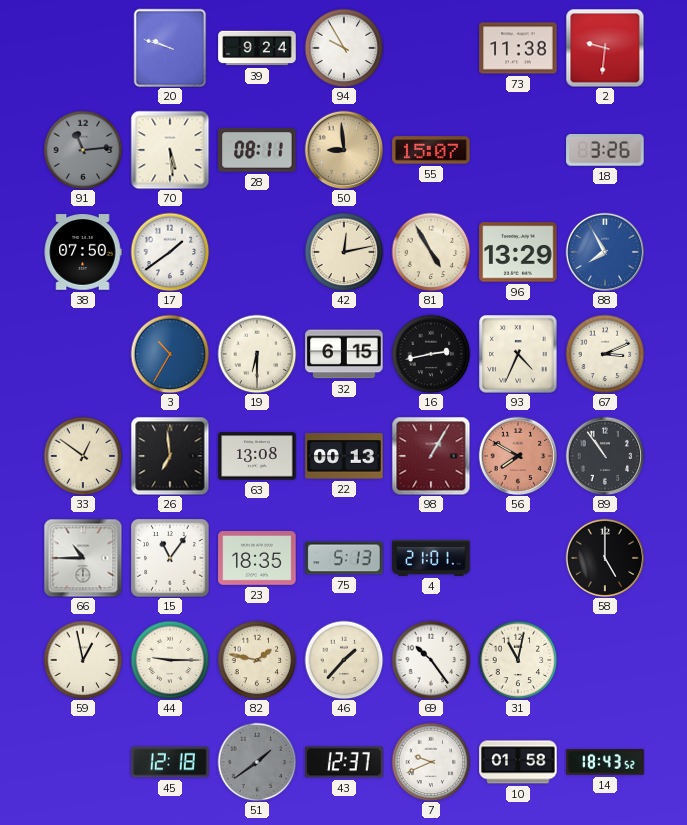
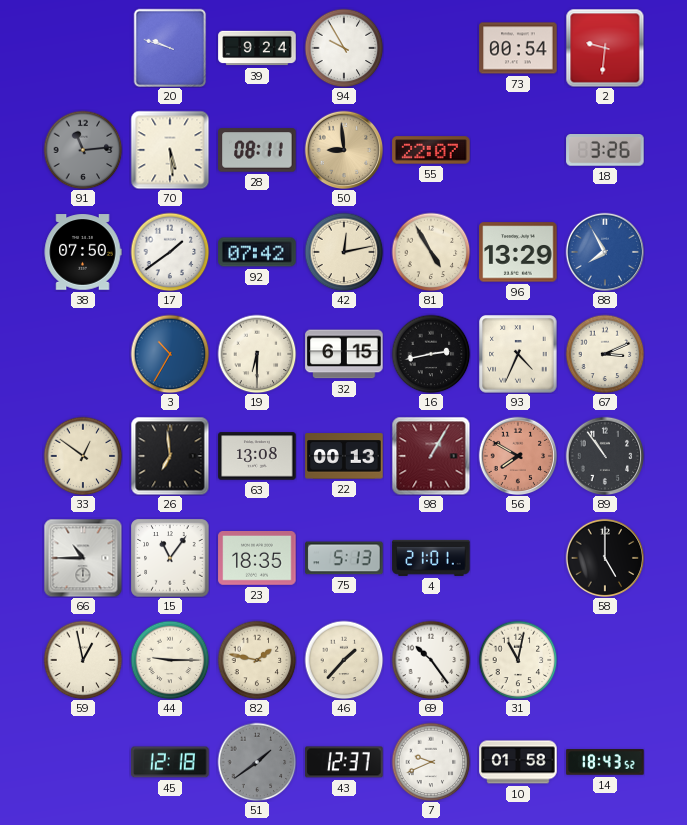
73: 11:38 -> 00:54
55: 15:07 -> 22:07
92: none -> 07:42
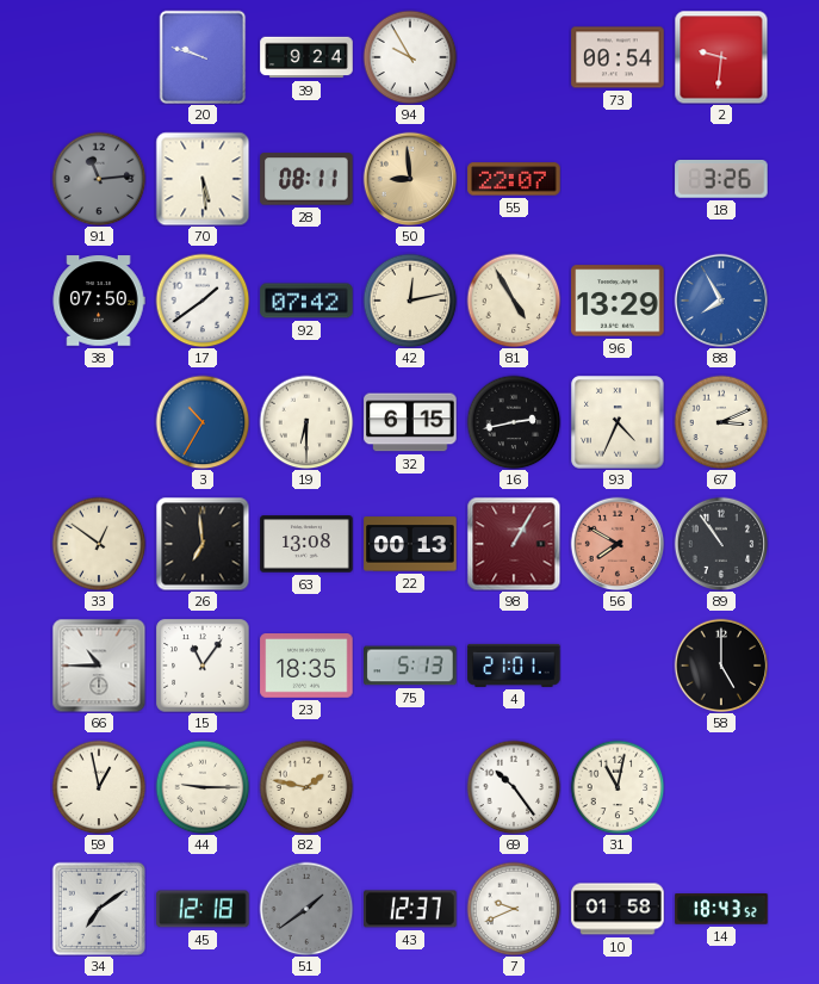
46: 1:37 -> none
34: none -> 7:09
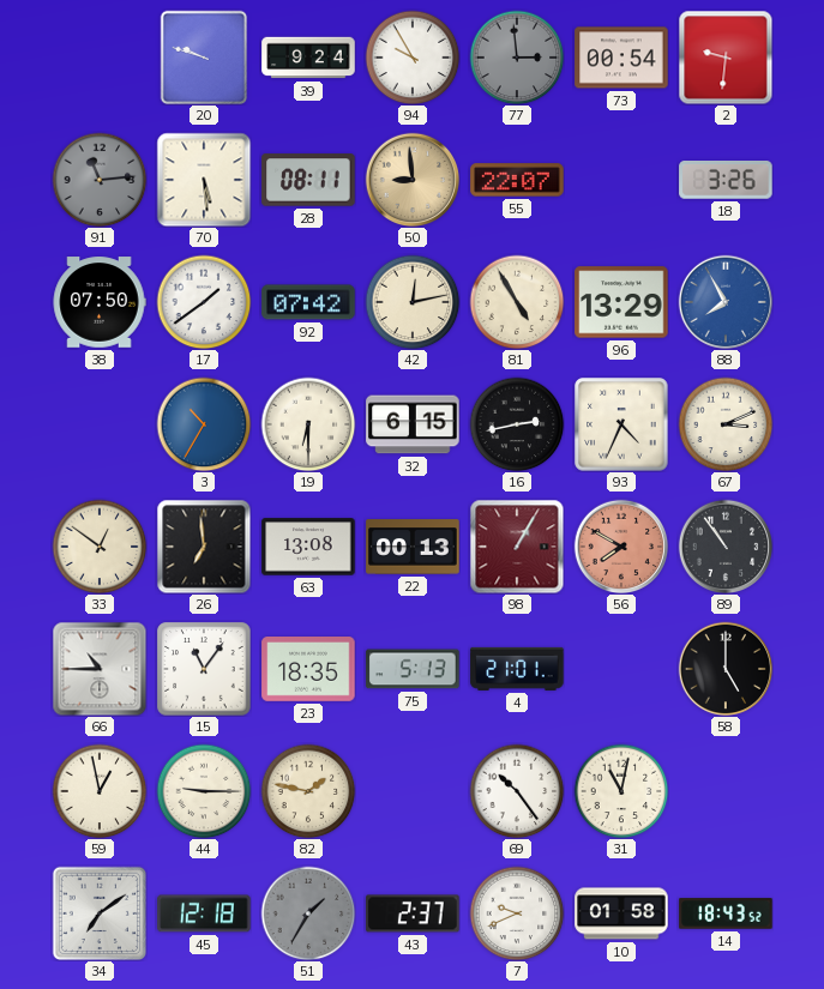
77: none -> 2:59
51: 1:39 -> 1:35
43: 12:37 -> 2:37
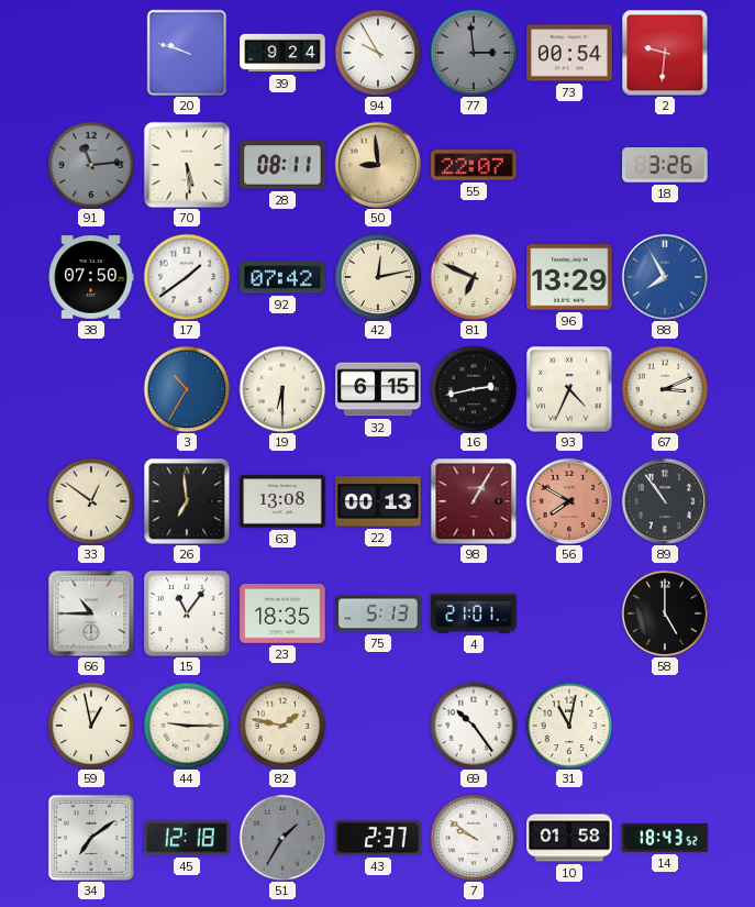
81: 4:55 -> 6:49
7: 9:41 -> 9:51
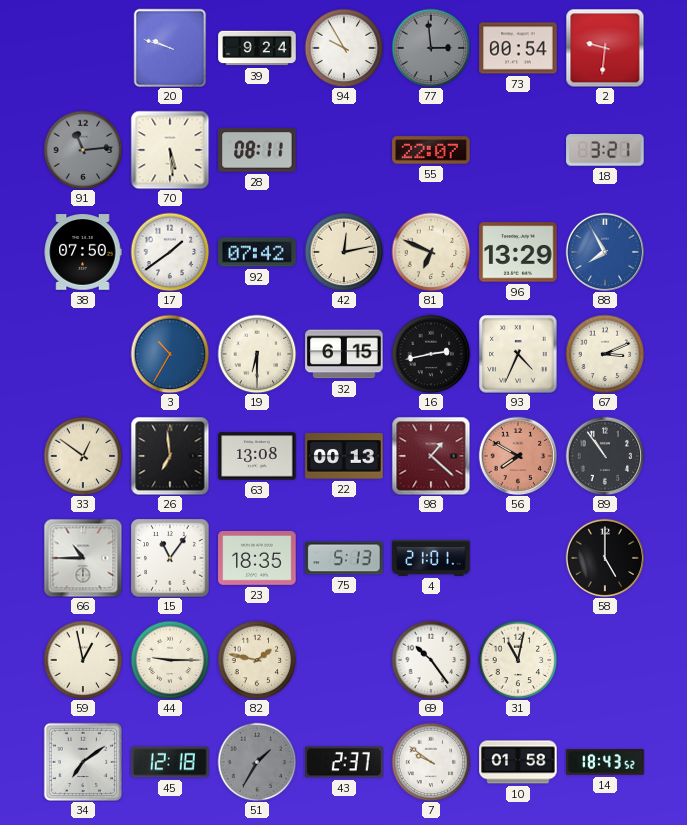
50: 8:59 -> none
18: 3:26 -> 3:21
98: 1:05 -> 1:22
